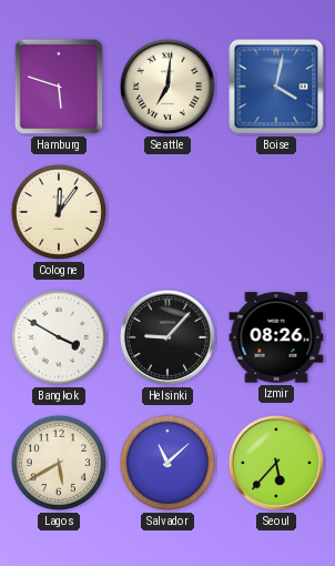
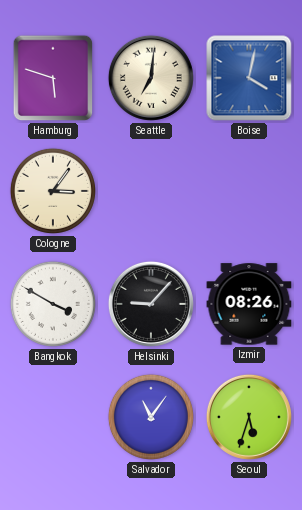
Cologne: 12:06 -> 3:06
Lagos: 5:40 -> none
Salvador: 11:08 -> 11:06
Seoul: 5:37 -> 5:33
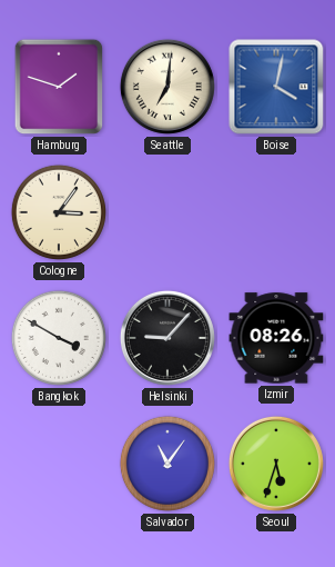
Hamburg: 5:48 -> 1:48
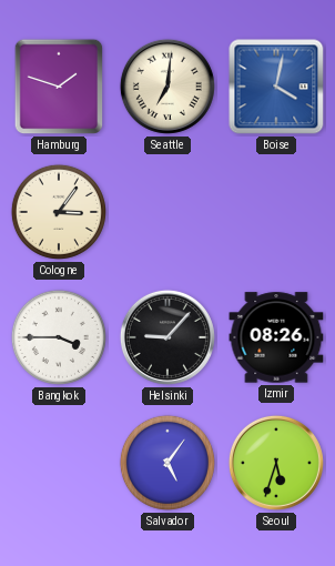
Bangkok: 3:50 -> 3:45
Salvador: 11:06 -> 5:06
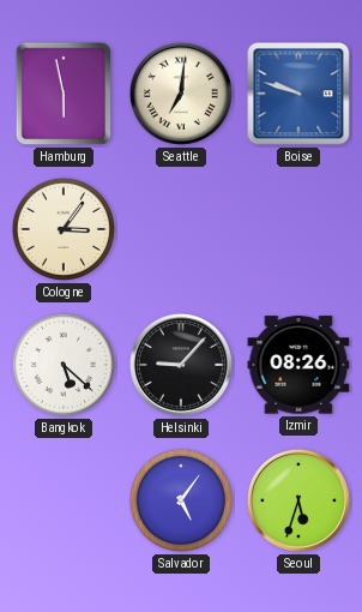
Hamburg: 1:48 -> 5:58
Boise: 4:02 -> 9:48
Bangkok: 3:45 -> 5:22
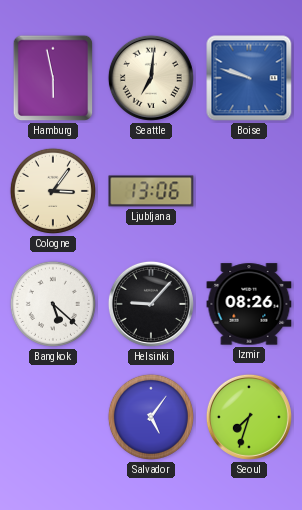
Ljubljana: none -> 13:06
Seoul: 5:33 -> 7:33
